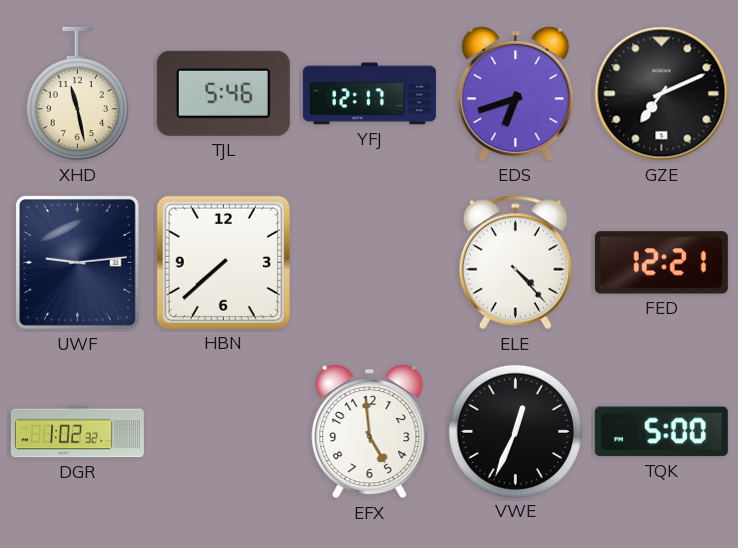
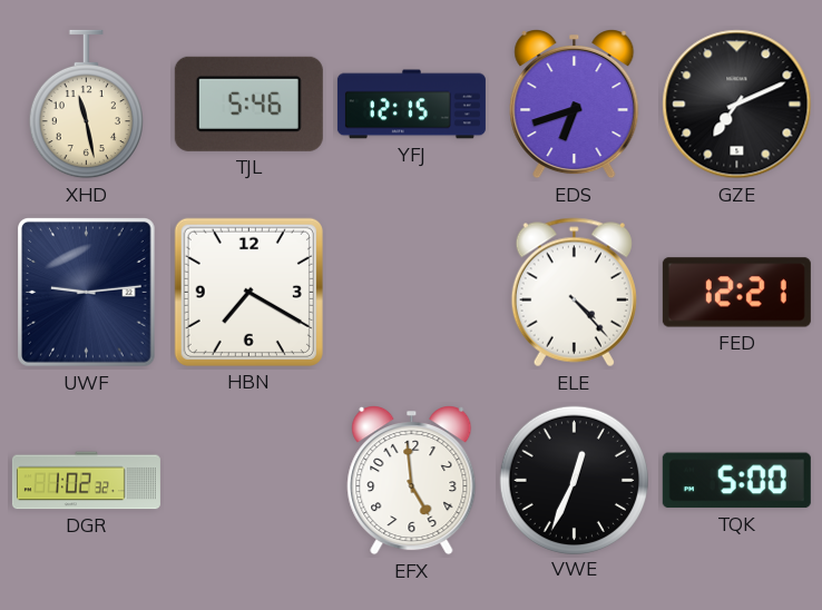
YFJ: 12:17 -> 12:15
HBN: 7:38 -> 7:20
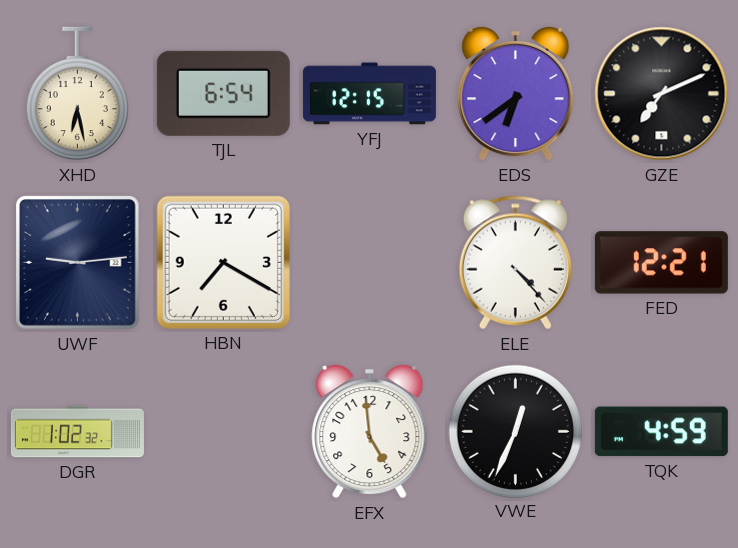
XHD: 11:28 -> 6:28
TJL: 5:46 -> 6:54
EDS: 6:42 -> 6:39
TQK: 5:00 -> 4:59
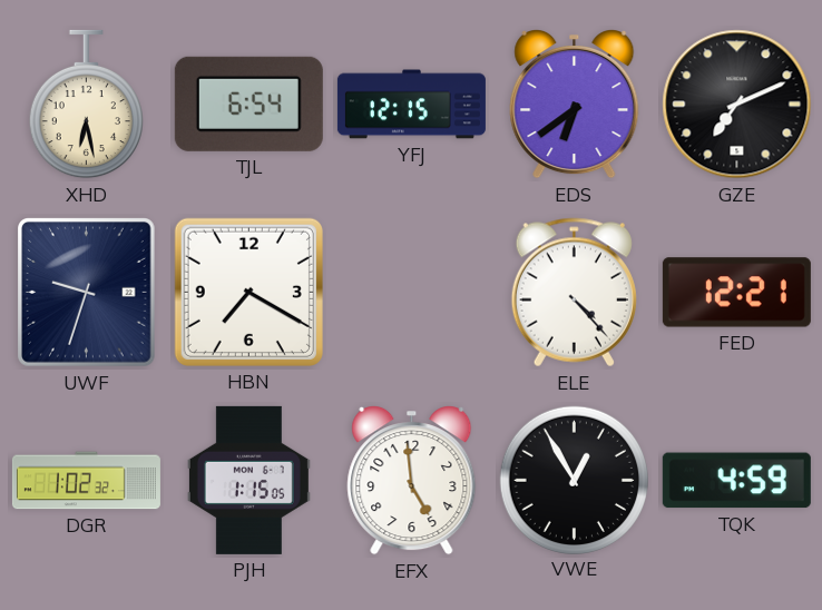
UWF: 9:14 -> 9:33
PJH: none -> 1:15
VWE: 12:34 -> 12:55
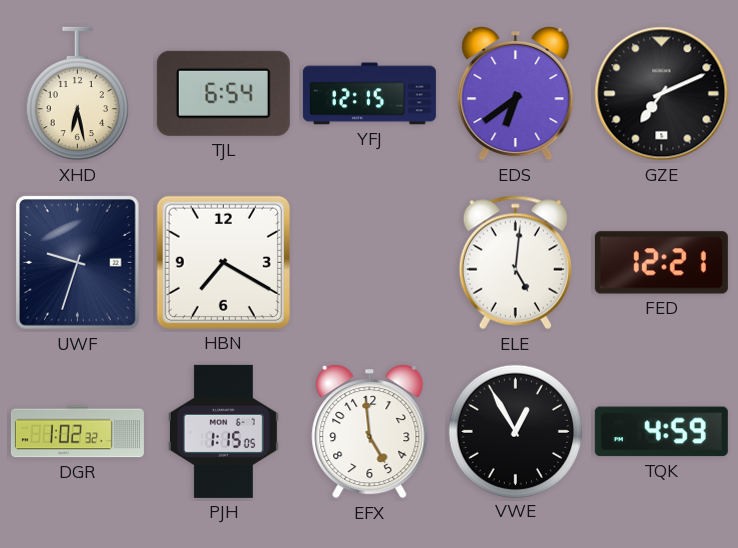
ELE: 4:23 -> 5:01
